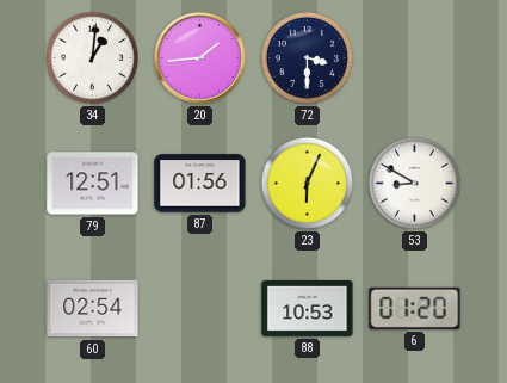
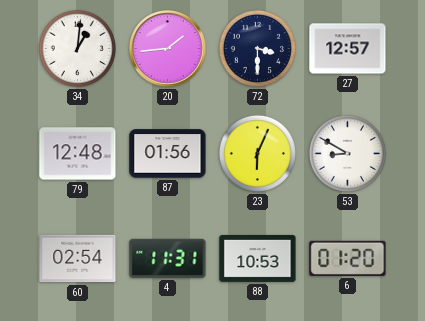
27: none -> 12:57
79: 12:51 -> 12:48
4: none -> 11:31
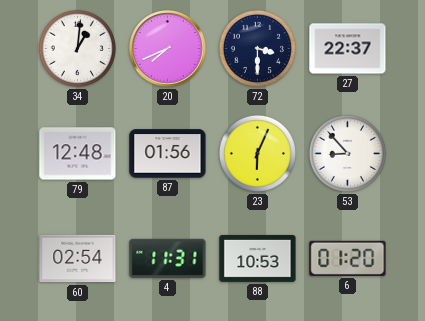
20: 1:44 -> 7:41
27: 12:57 -> 22:37
53: 8:50 -> 8:53
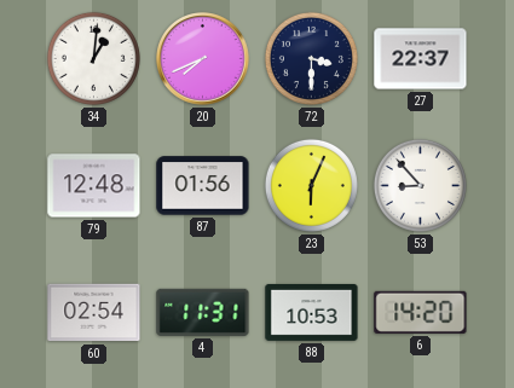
6: 01:20 -> 14:20
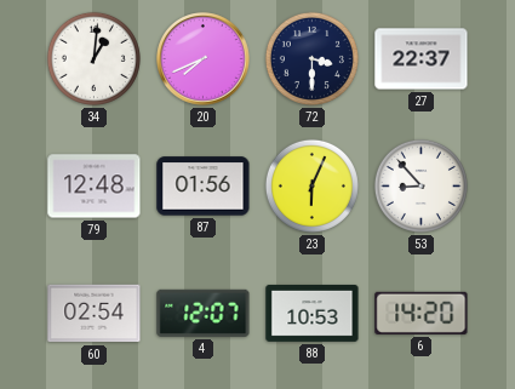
4: 11:31 -> 12:07
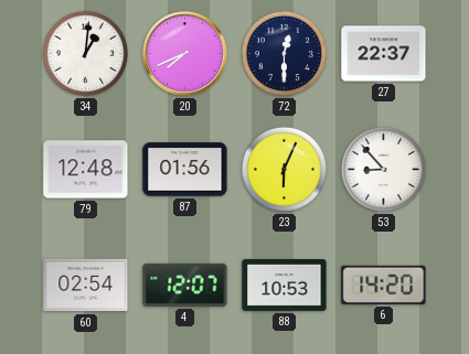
72: 3:30 -> 12:30
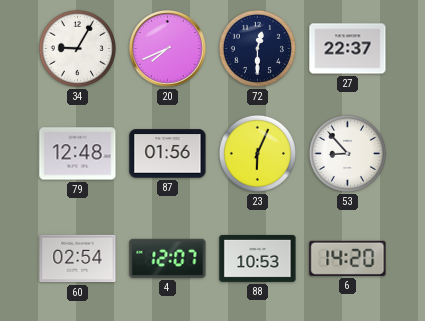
34: 1:01 -> 9:05
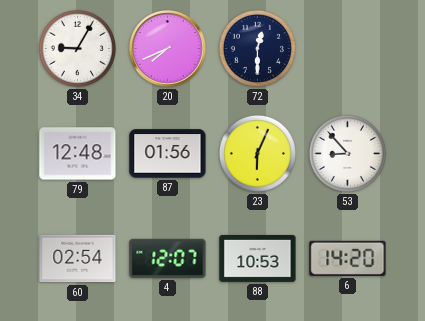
27: 22:37 -> none
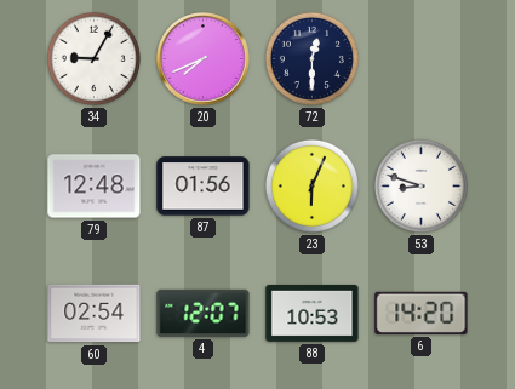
53: 8:53 -> 8:48
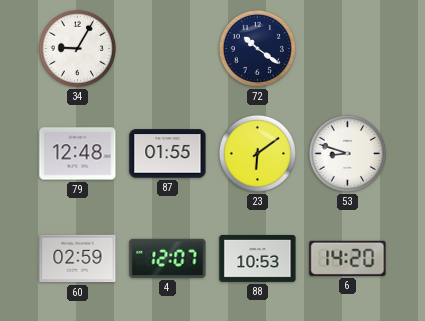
20: 7:41 -> none
72: 12:30 -> 10:21
87: 01:56 -> 01:55
23: 6:04 -> 6:09
60: 02:54 -> 02:59
